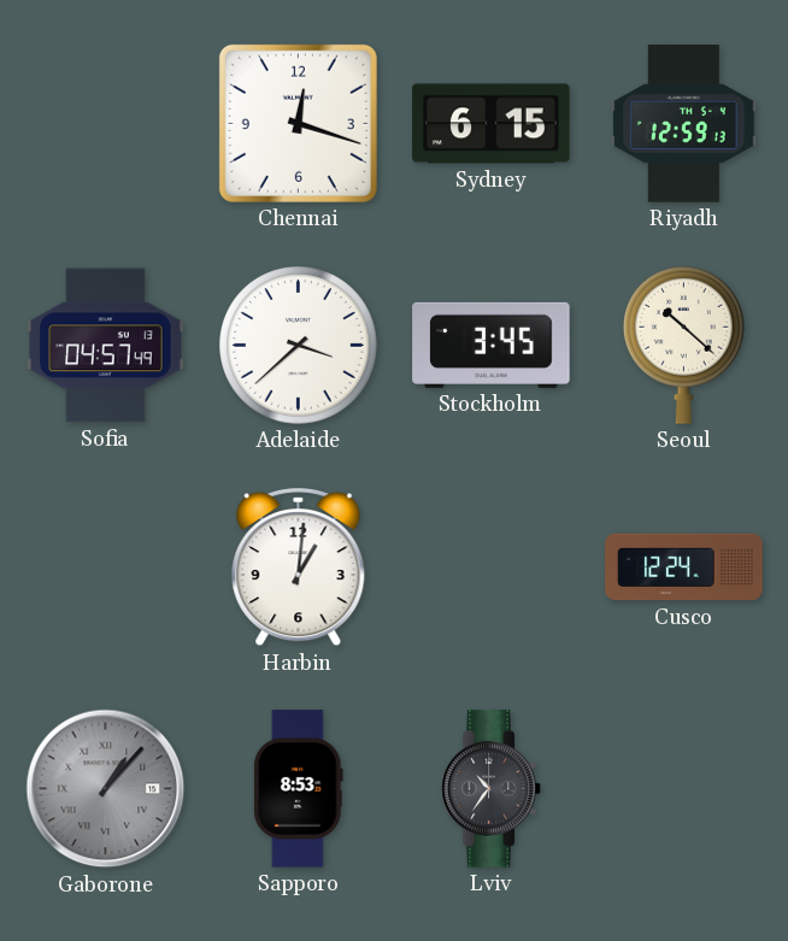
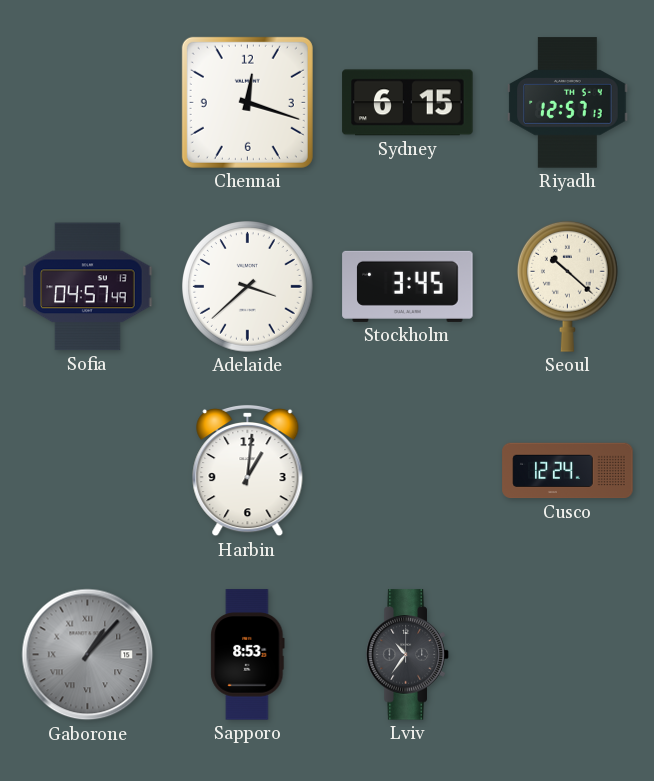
Riyadh: 12:59 -> 12:57
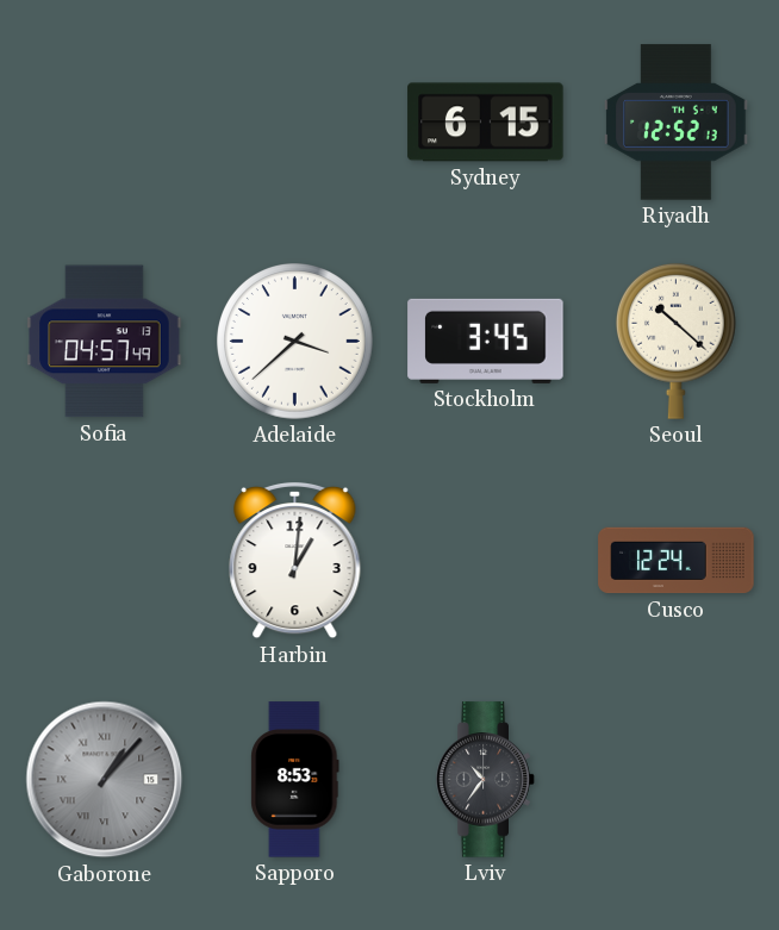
Chennai: 12:18 -> none
Riyadh: 12:57 -> 12:52
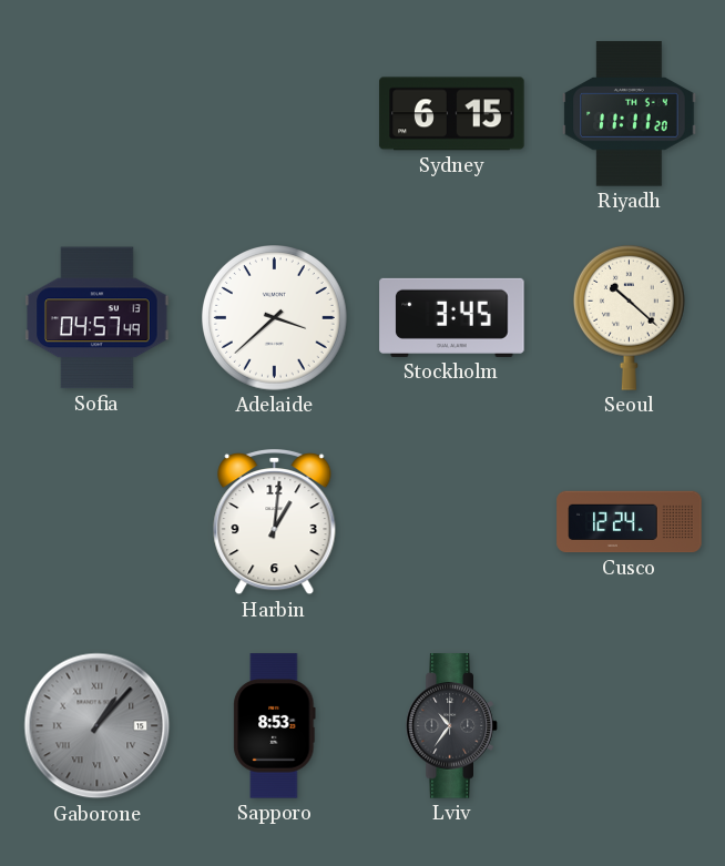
Riyadh: 12:52 -> 11:11
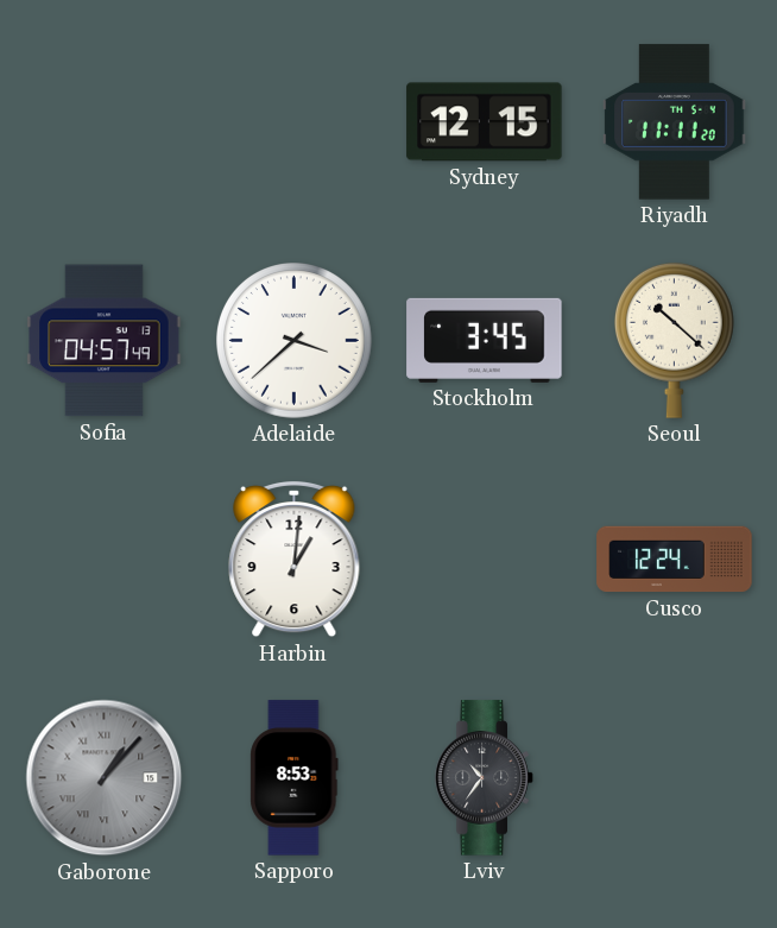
Sydney: 6:15 -> 12:15
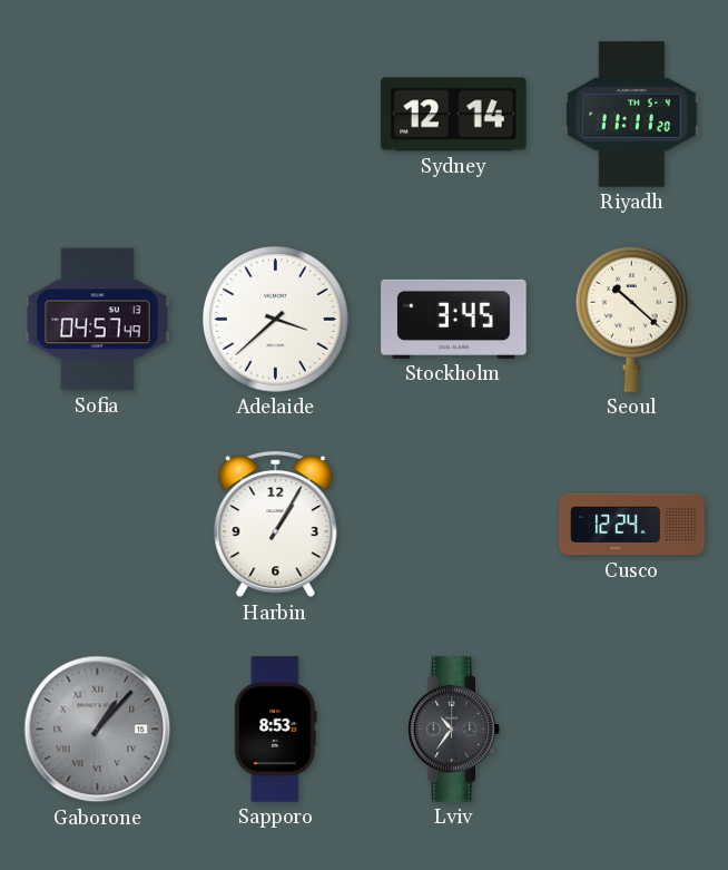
Sydney: 12:15 -> 12:14
Harbin: 1:01 -> 1:05
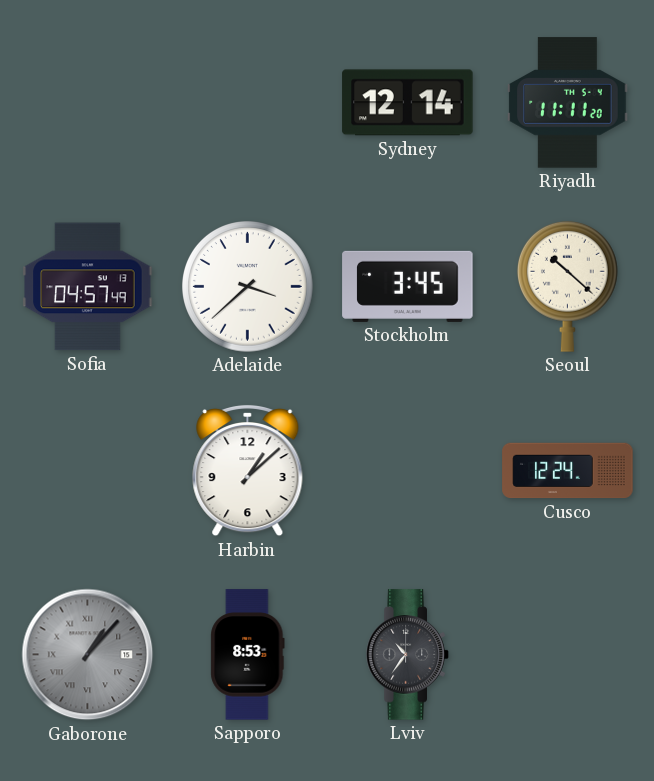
Harbin: 1:05 -> 1:08
